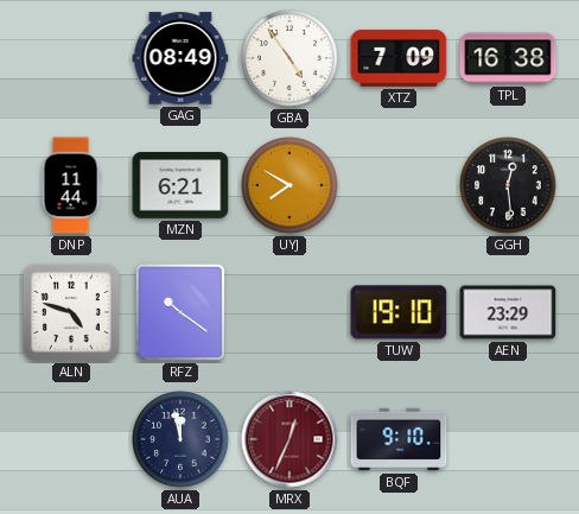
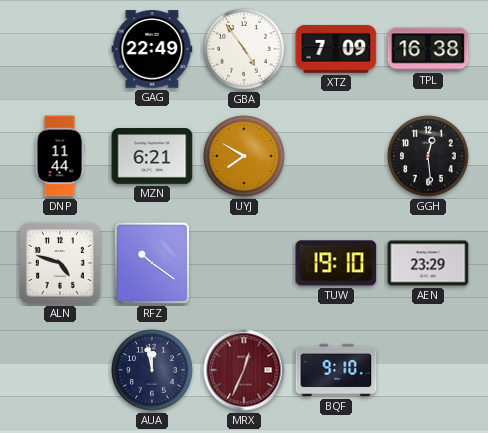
GAG: 08:49 -> 22:49
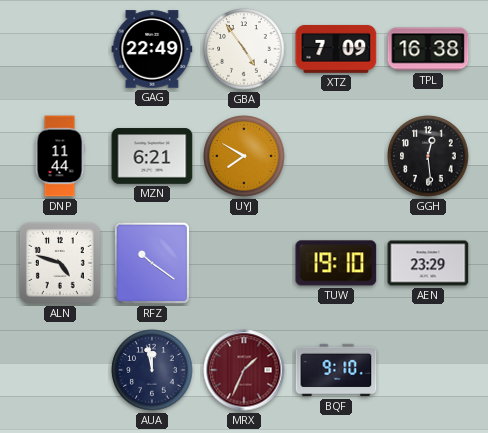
MRX: 12:34 -> 1:34
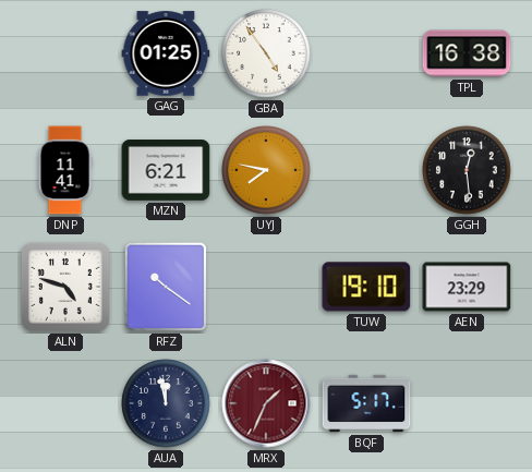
GAG: 22:49 -> 01:25
XTZ: 7:09 -> none
DNP: 11:44 -> 11:41
UYJ: 7:50 -> 7:47
BQF: 9:10 -> 5:17
